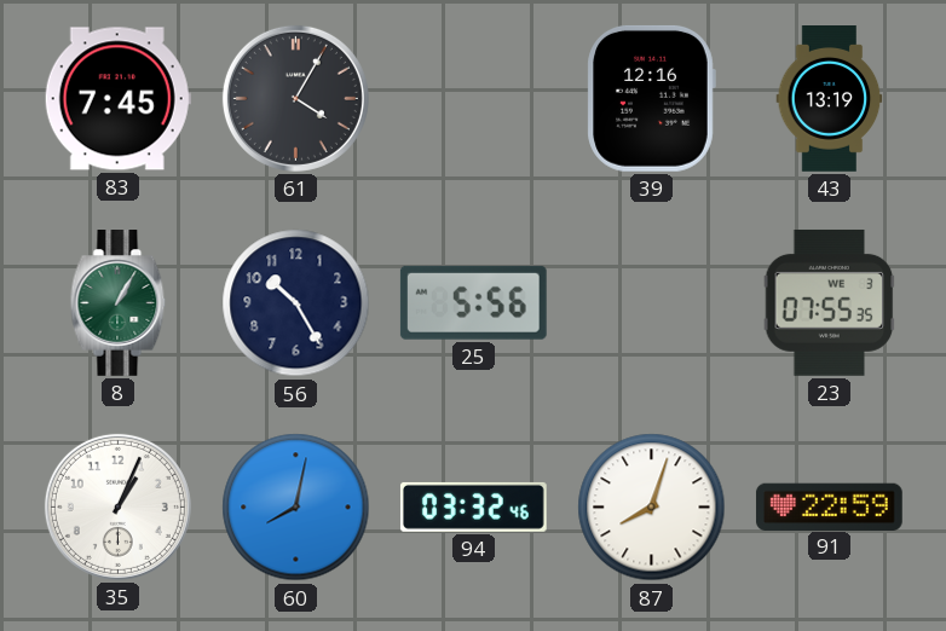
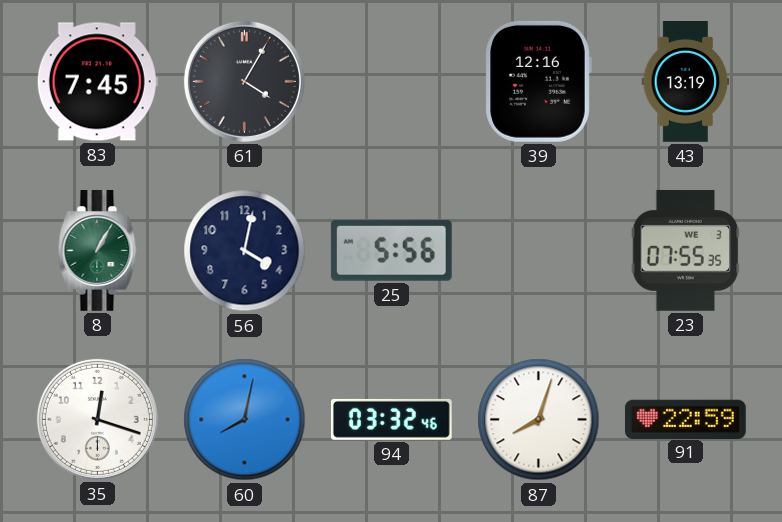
56: 10:25 -> 4:02
35: 1:04 -> 12:18
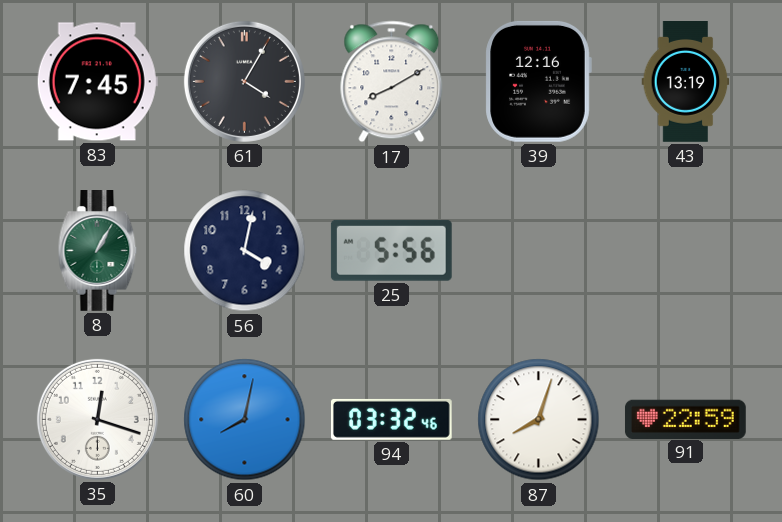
17: none -> 8:10
23: 07:55 -> none
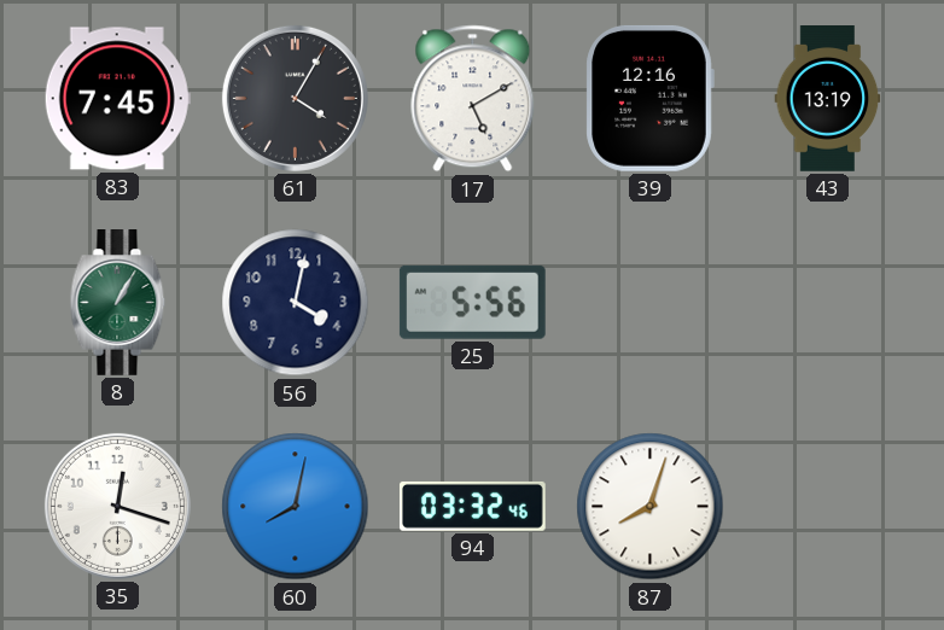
17: 8:10 -> 5:10
91: 22:59 -> none
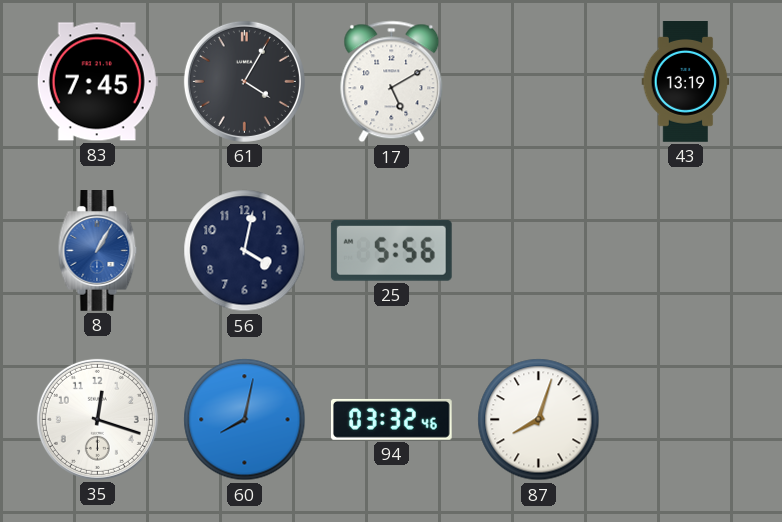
39: 12:16 -> none
8 dial: green -> blue
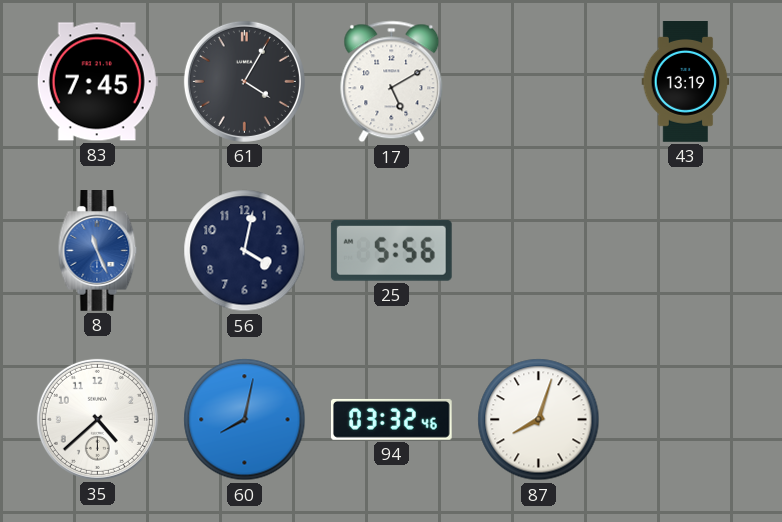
8: 1:05 -> 11:26
35: 12:18 -> 4:38
